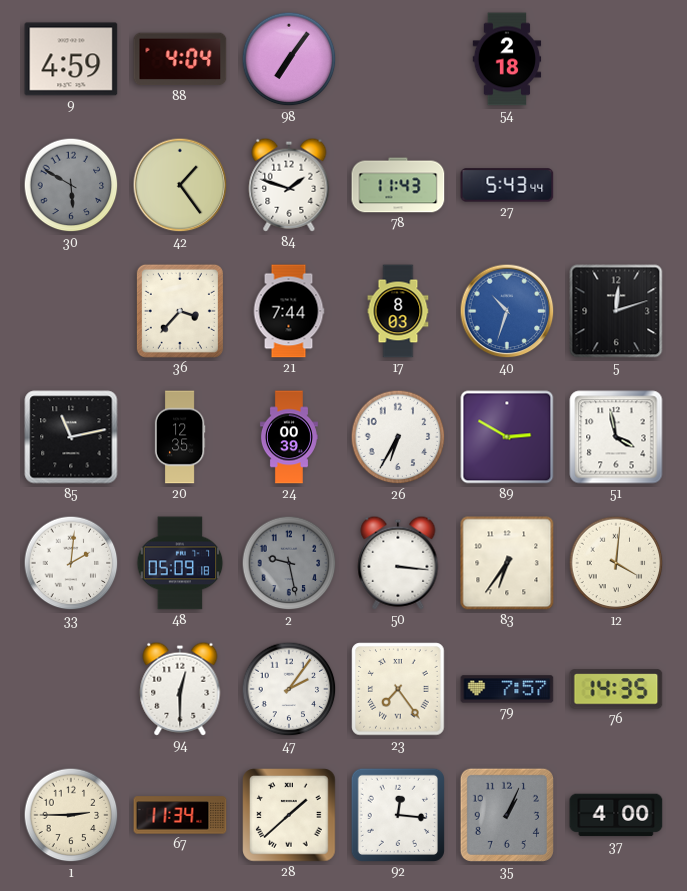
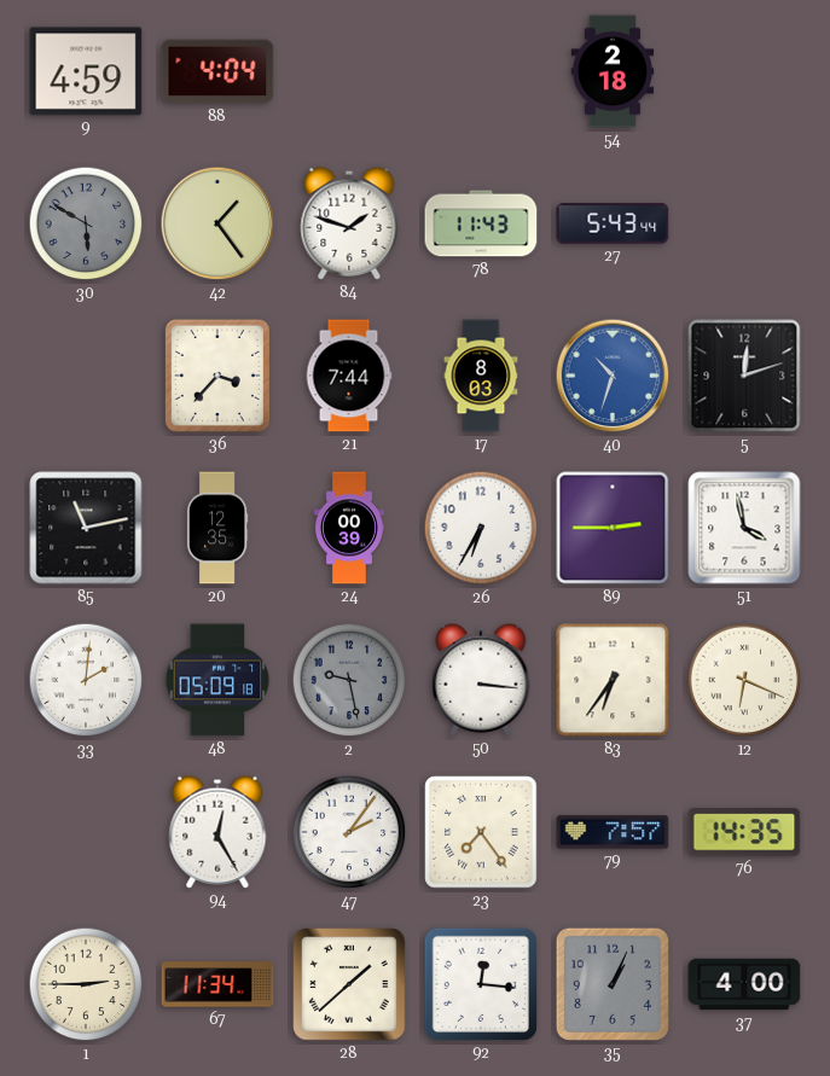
98: 7:06 -> none
89: 2:50 -> 2:45
12: 4:01 -> 6:19
94: 12:30 -> 12:25
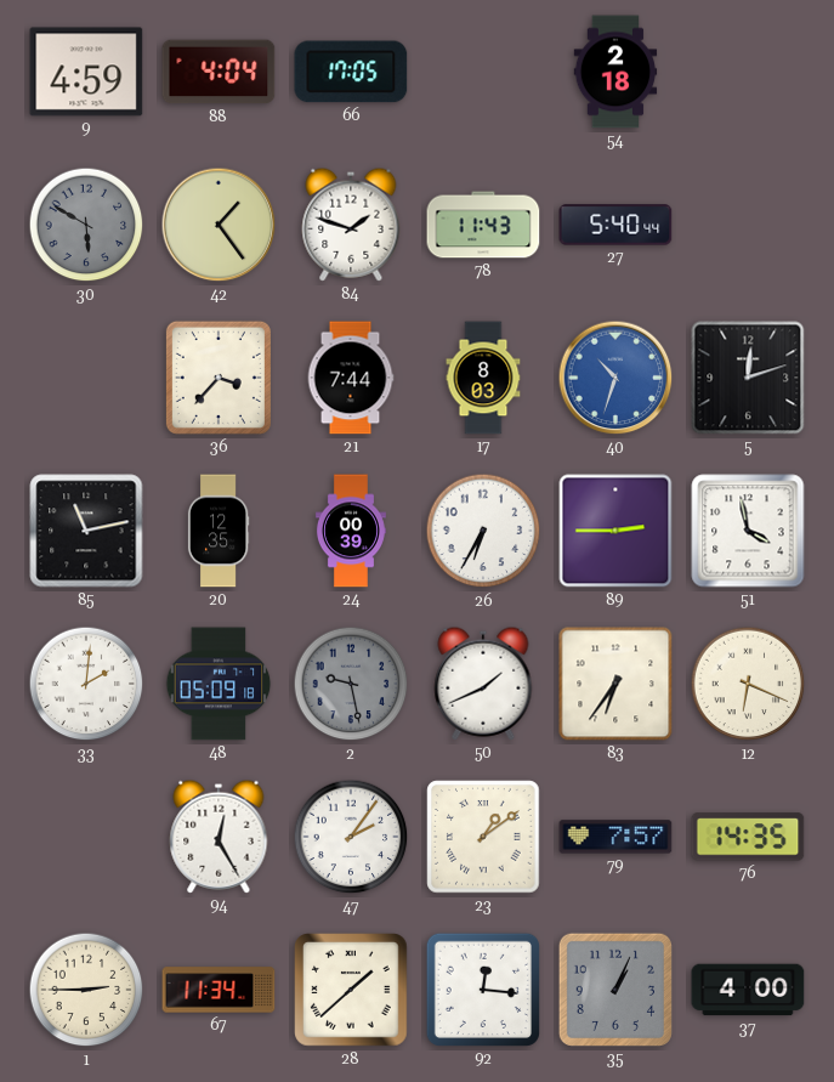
66: none -> 17:05
27: 5:43 -> 5:40
50: 3:16 -> 1:41
23: 7:24 -> 1:09
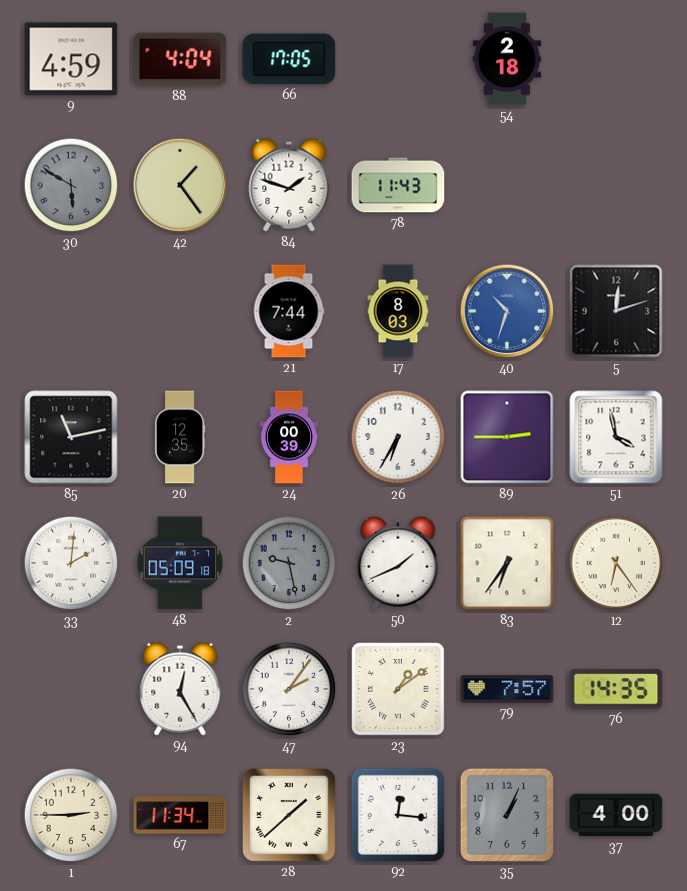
27: 5:40 -> none
36: 3:37 -> none
12: 6:19 -> 6:24
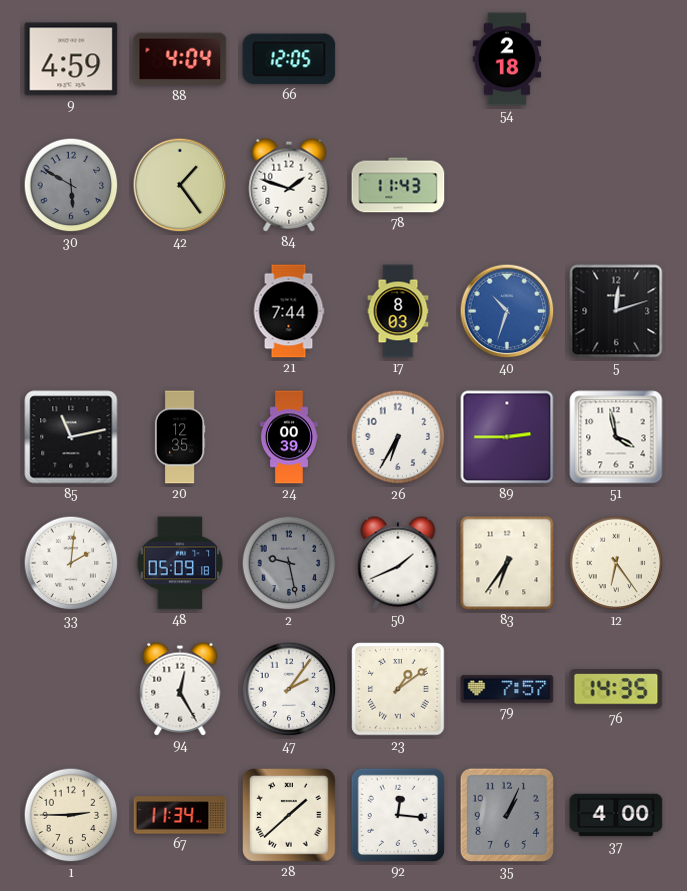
66: 17:05 -> 12:05
